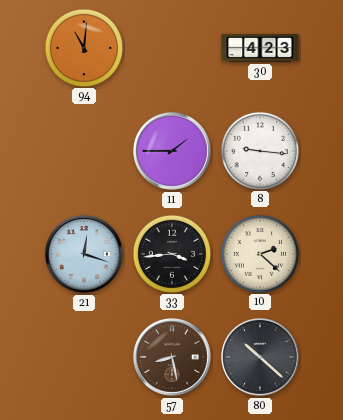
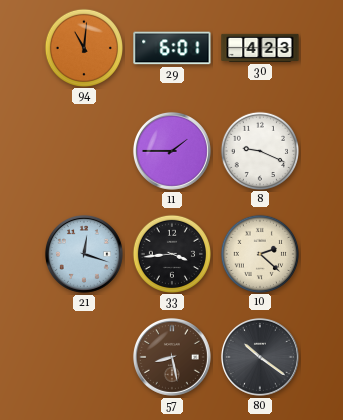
29: none -> 6:01
8: 9:16 -> 9:19
80: 10:22 -> 10:21
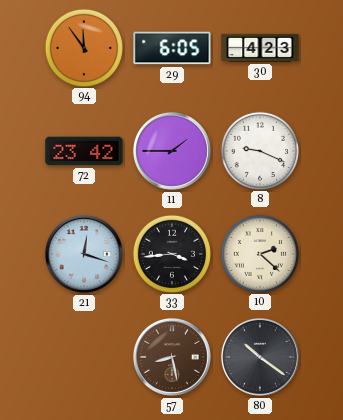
94: 11:01 -> 11:54
29: 6:01 -> 6:05
72: none -> 23:42
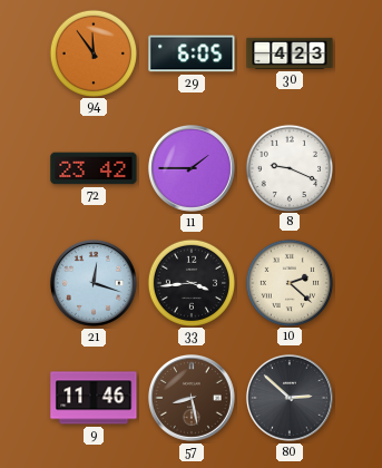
9: none -> 11:46
80: 10:21 -> 2:52
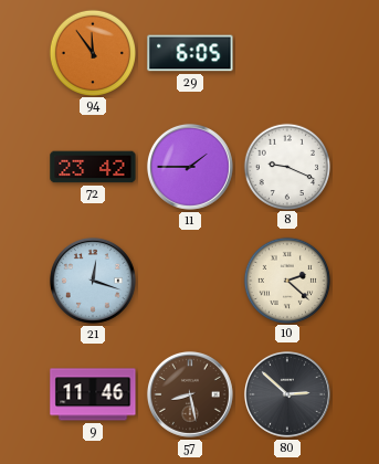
30: 4:23 -> none
33: 3:44 -> none
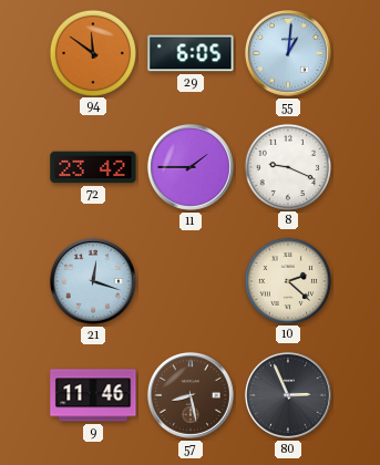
94: 11:54 -> 11:51
55: none -> 1:01
80: 2:52 -> 2:56
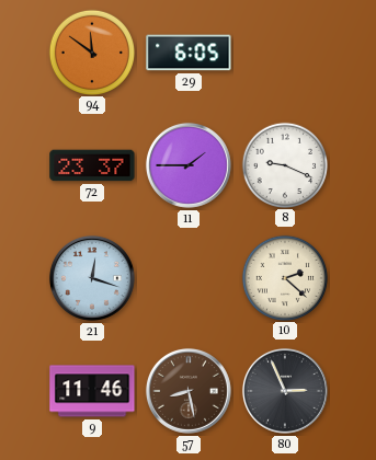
55: 1:01 -> none
72: 23:42 -> 23:37
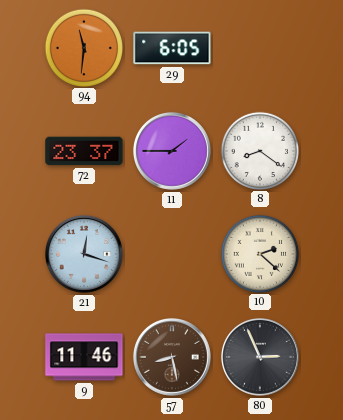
94: 11:51 -> 11:31
8: 9:19 -> 8:21
